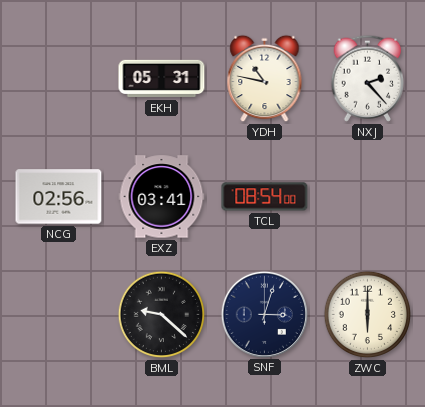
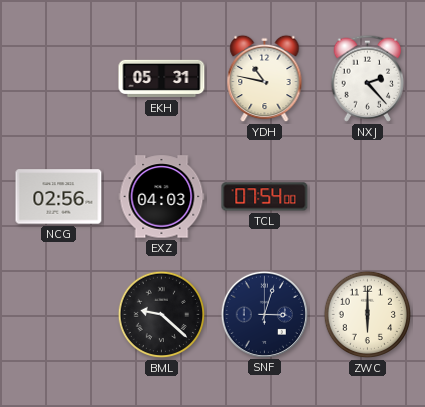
EXZ: 03:41 -> 04:03
TCL: 08:54 -> 07:54
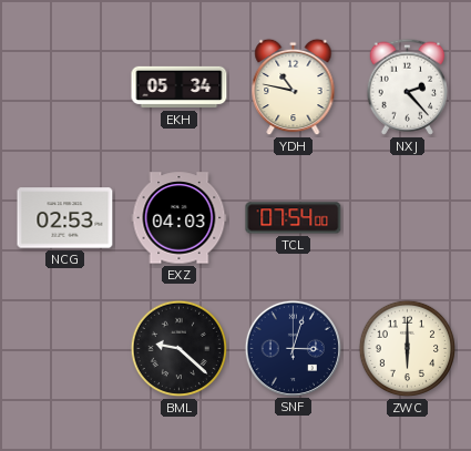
EKH: 05:31 -> 05:34
NCG: 02:56 -> 02:53
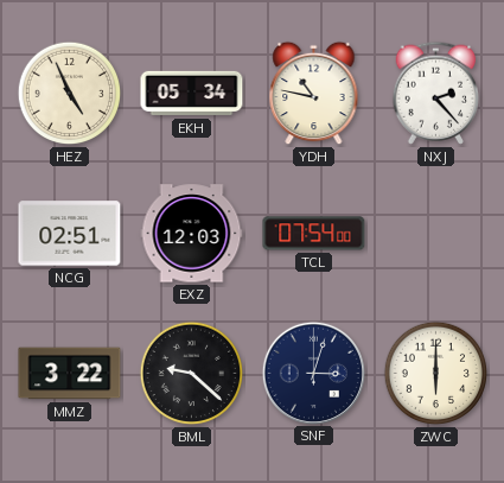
HEZ: none -> 4:56
NCG: 02:53 -> 02:51
EXZ: 04:03 -> 12:03
MMZ: none -> 3:22
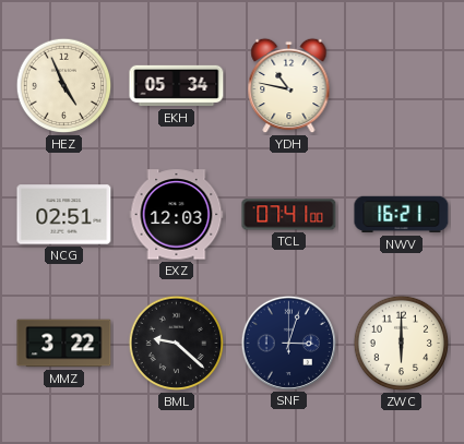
NXJ: 2:23 -> none
TCL: 07:54 -> 07:41
NWV: none -> 16:21
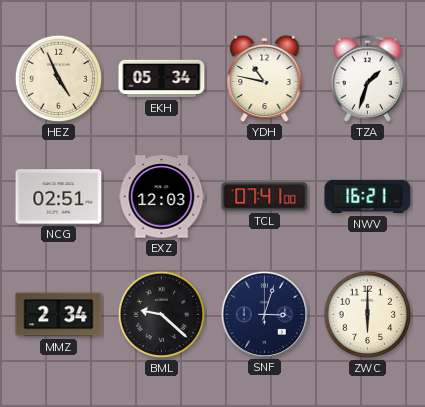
TZA: none -> 1:33
MMZ: 3:22 -> 2:34
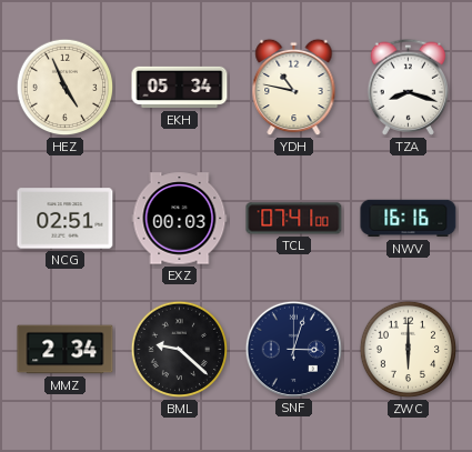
TZA: 1:33 -> 8:18
EXZ: 12:03 -> 00:03
NWV: 16:21 -> 16:16
